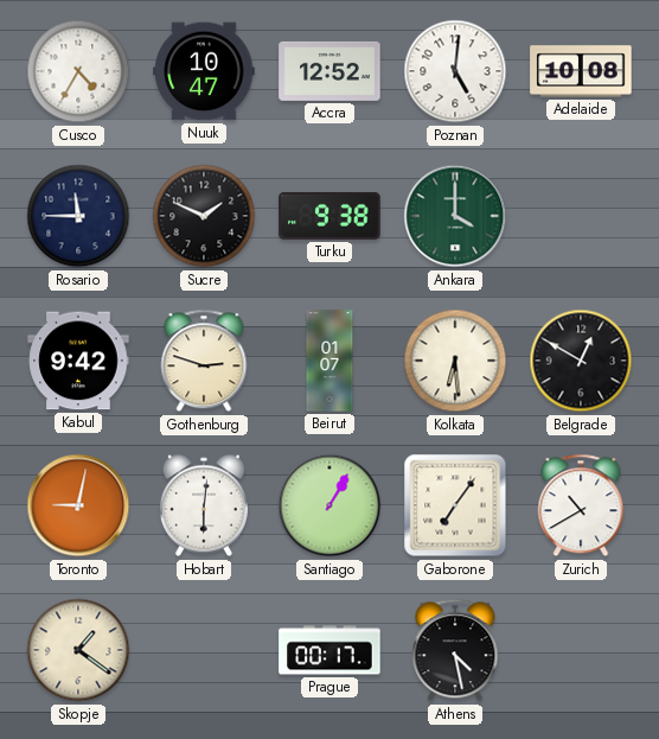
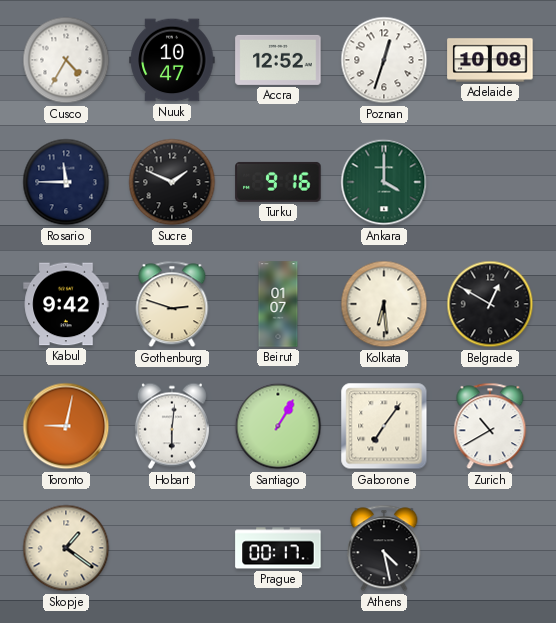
Poznan: 5:01 -> 12:33
Turku: 9:38 -> 9:16
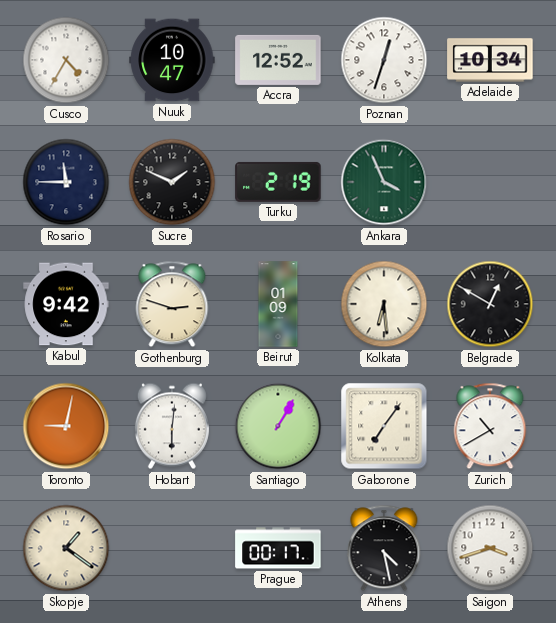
Adelaide: 10:08 -> 10:34
Turku: 9:16 -> 2:19
Ankara: 4:00 -> 3:56
Beirut: 01:07 -> 01:09
Saigon: none -> 3:42
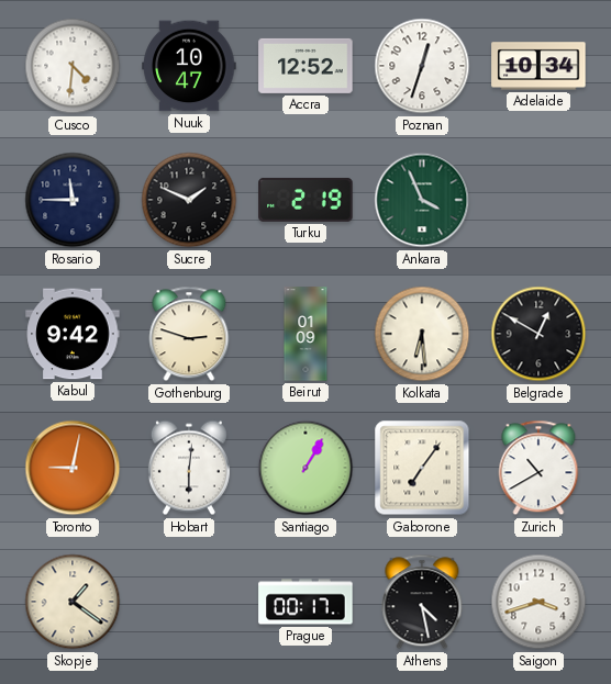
Cusco: 4:35 -> 4:31
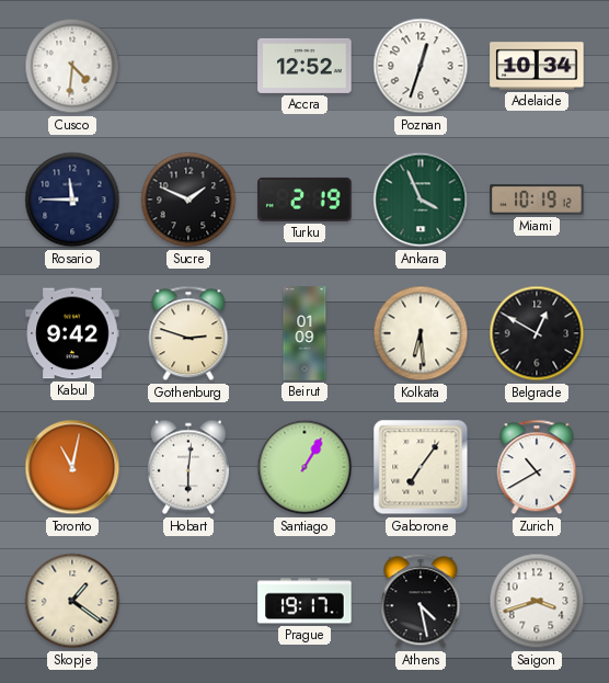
Nuuk: 10:47 -> none
Miami: none -> 10:19
Toronto: 9:02 -> 11:02
Prague: 00:17 -> 19:17
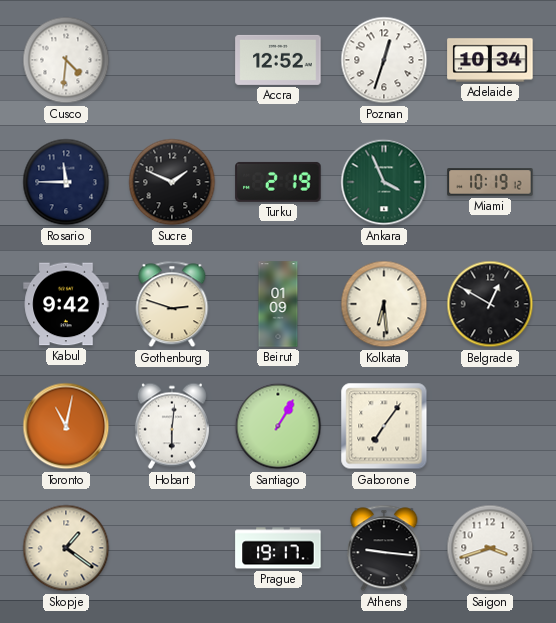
Zurich: 10:40 -> none
Athens: 4:28 -> 9:16
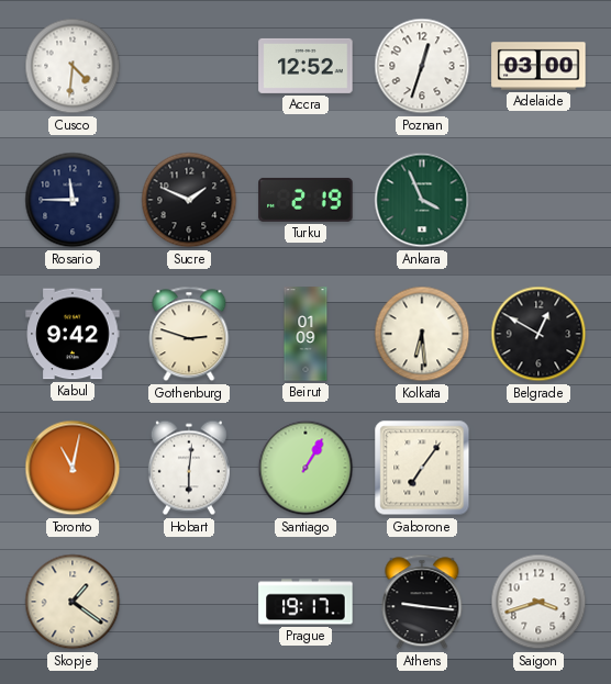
Adelaide: 10:34 -> 03:00
Miami: 10:19 -> none
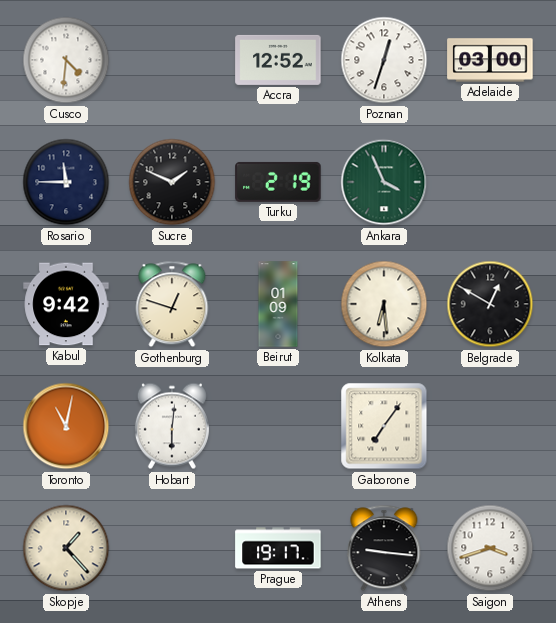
Gothenburg: 2:48 -> 12:48
Santiago: 1:05 -> none
Skopje: 1:21 -> 1:23
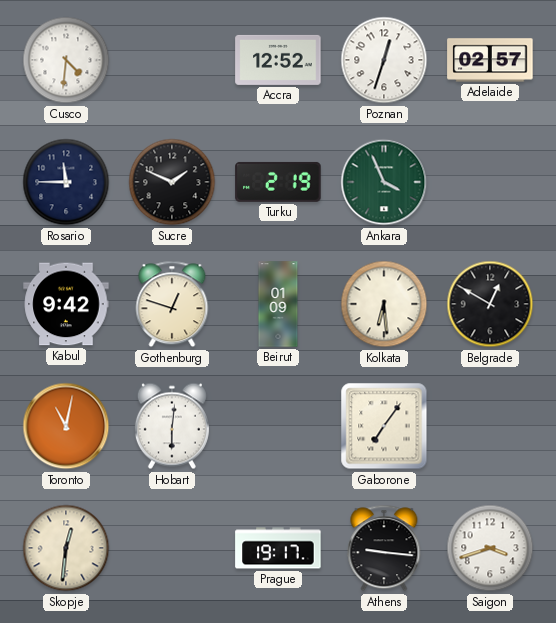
Adelaide: 03:00 -> 02:57
Skopje: 1:23 -> 12:31
